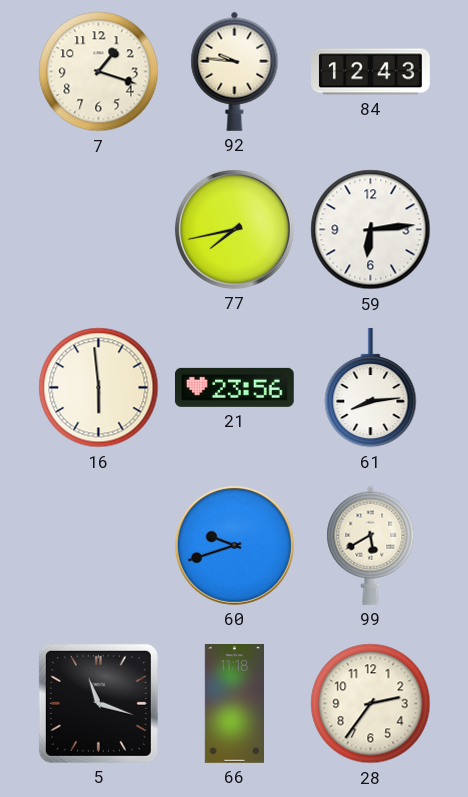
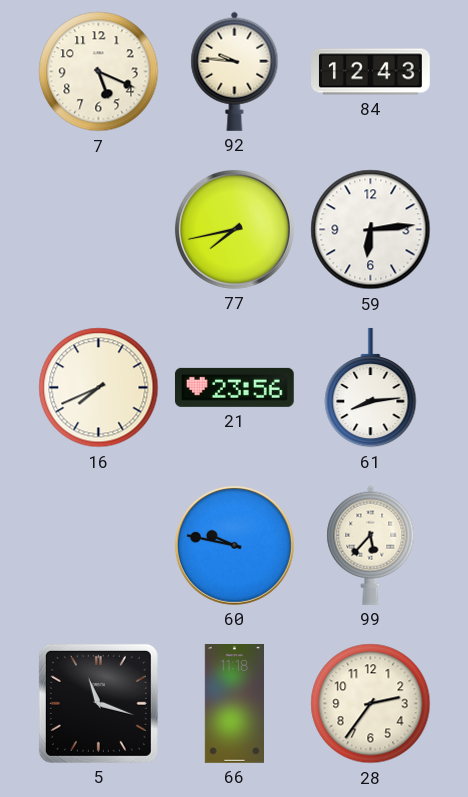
7: 1:18 -> 5:19
16: 5:59 -> 7:41
60: 9:42 -> 9:47
99: 5:40 -> 5:37
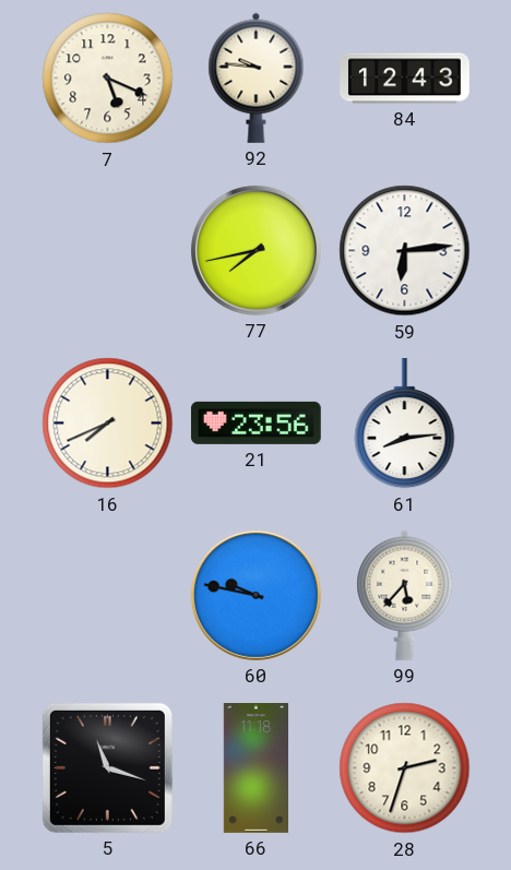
28: 2:36 -> 2:33
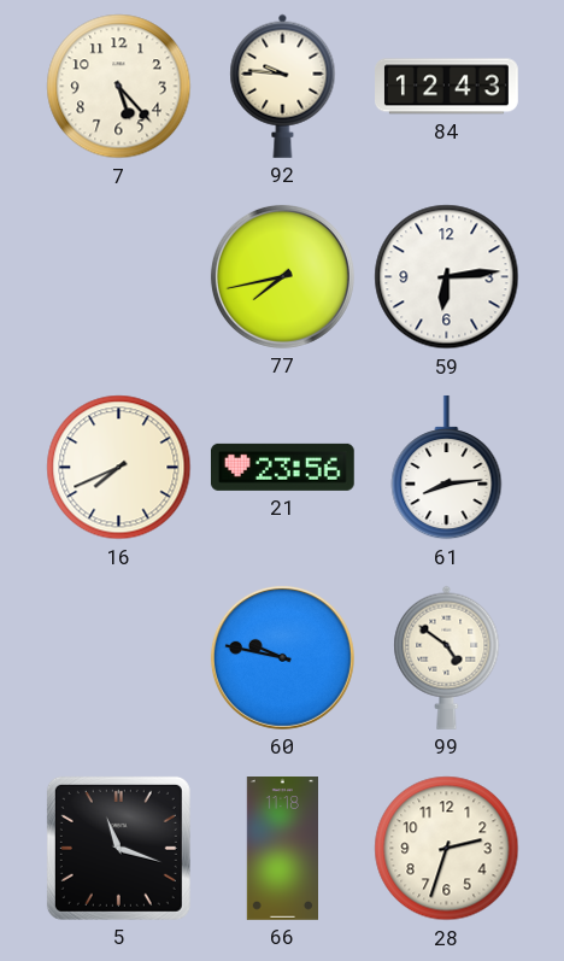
7: 5:19 -> 5:23
99: 5:37 -> 4:51
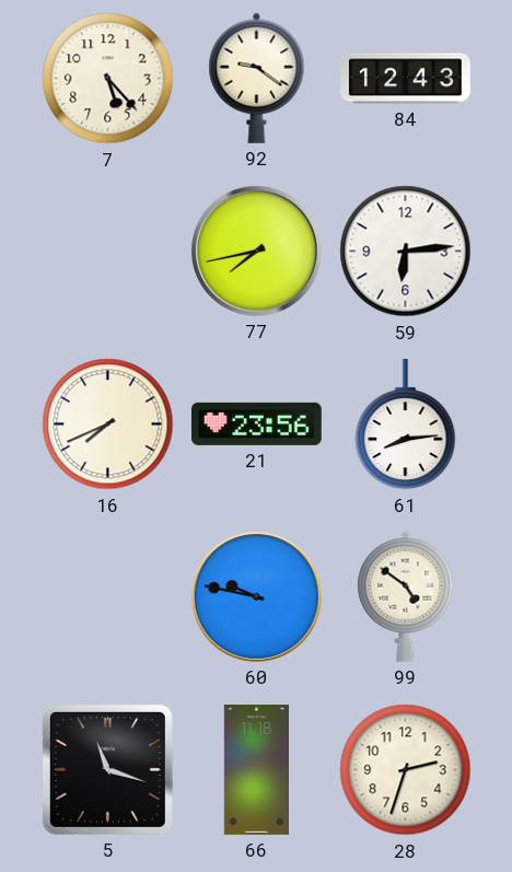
92: 9:46 -> 9:21
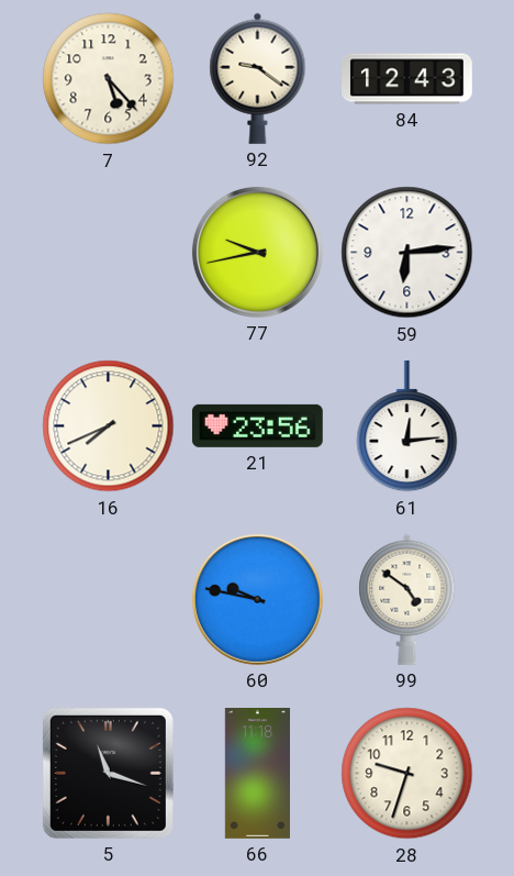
77: 7:43 -> 9:43
61: 8:14 -> 12:14
28: 2:33 -> 9:33
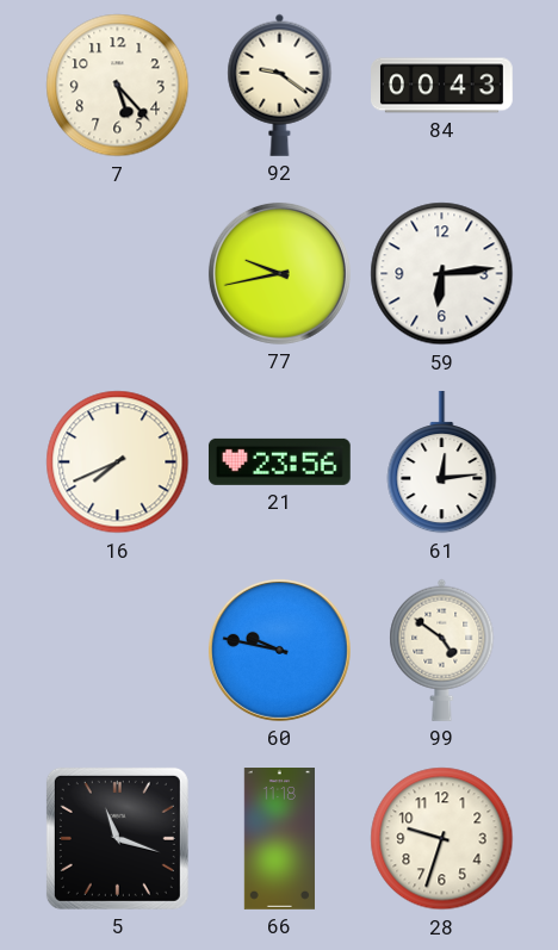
84: 12:43 -> 00:43
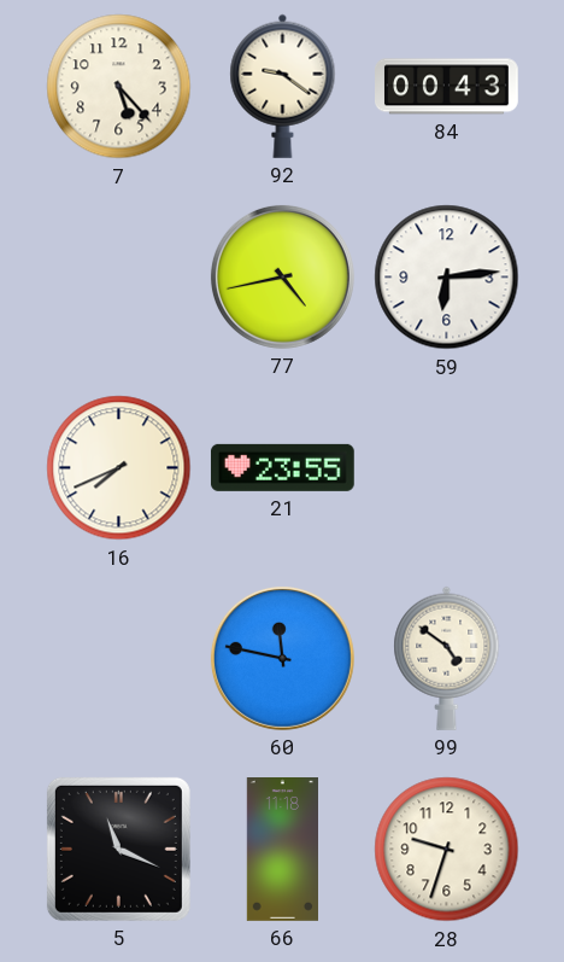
77: 9:43 -> 4:43
21: 23:56 -> 23:55
61: 12:14 -> none
60: 9:47 -> 11:47
5: 11:18 -> 11:19
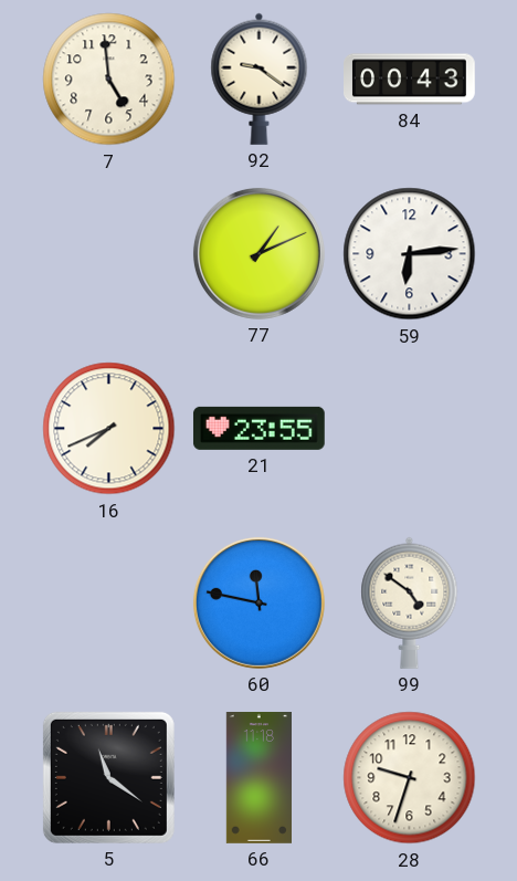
7: 5:23 -> 4:59
77: 4:43 -> 1:11
5: 11:19 -> 11:21
